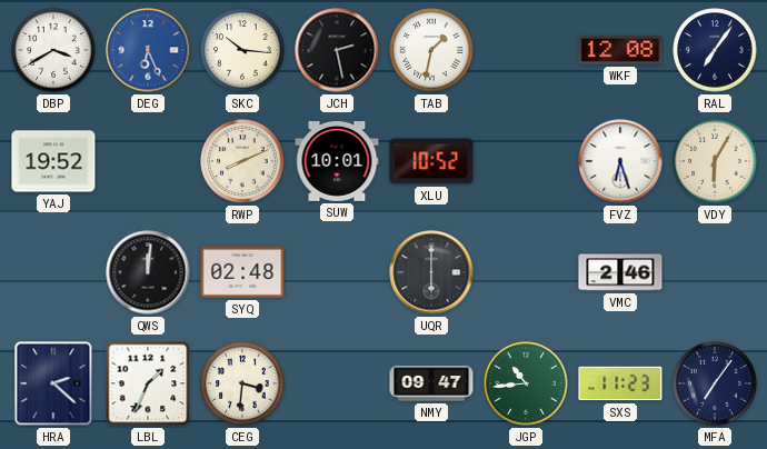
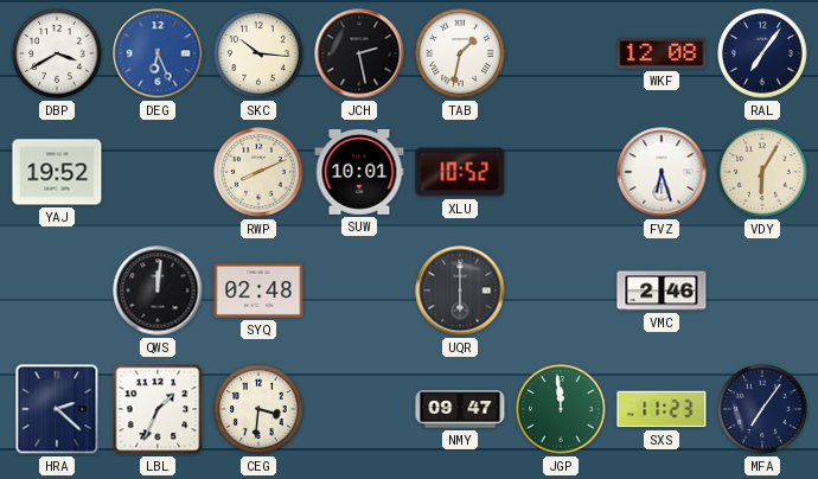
JGP: 10:44 -> 11:59
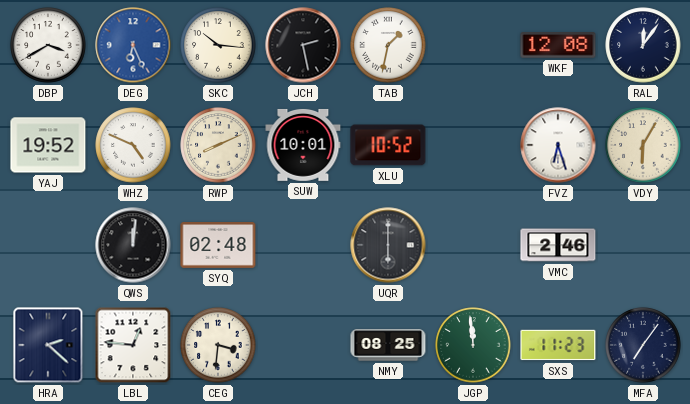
RAL: 7:06 -> 12:06
WHZ: none -> 4:49
LBL: 1:34 -> 12:46
NMY: 09:47 -> 08:25
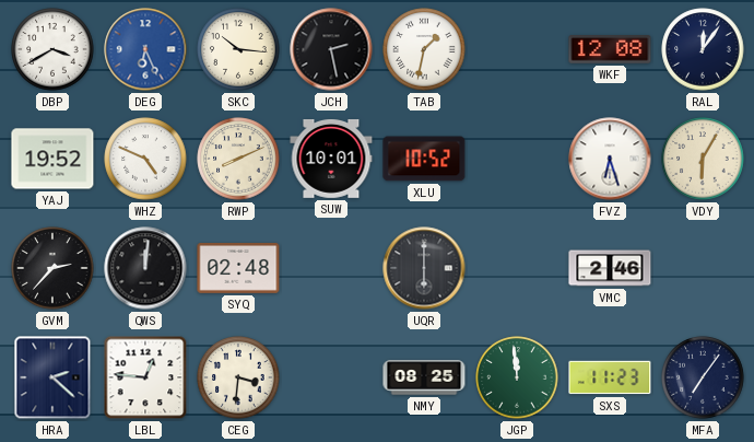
GVM: none -> 2:37
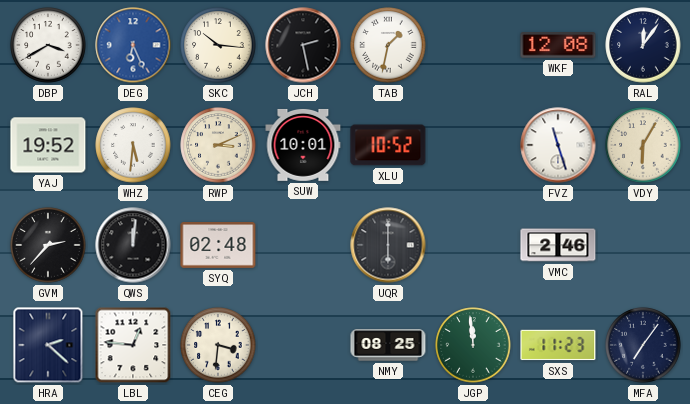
WHZ: 4:49 -> 5:31
RWP: 8:11 -> 3:11
FVZ: 6:27 -> 11:27
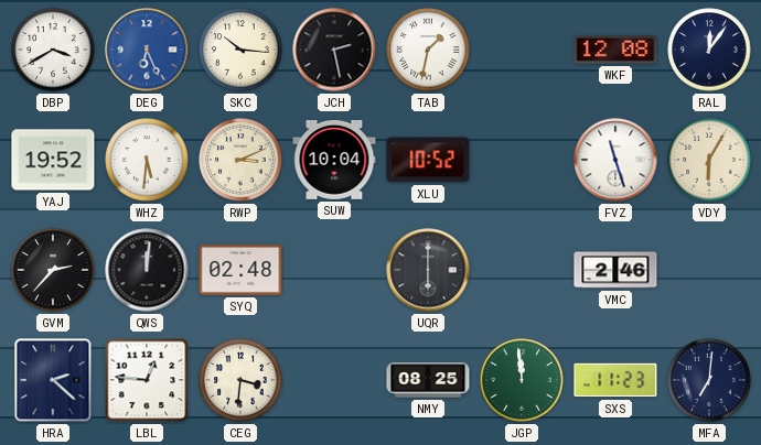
SUW: 10:01 -> 10:04
MFA: 7:06 -> 7:01
